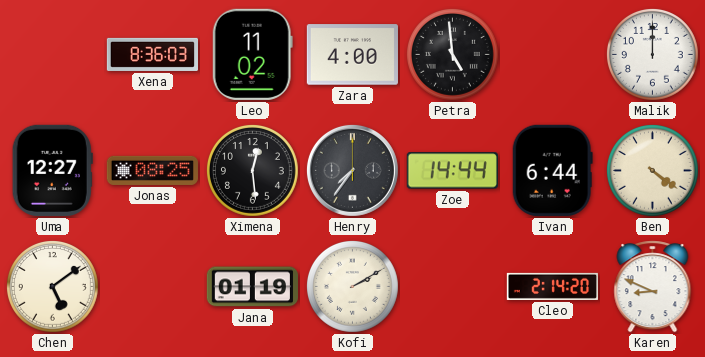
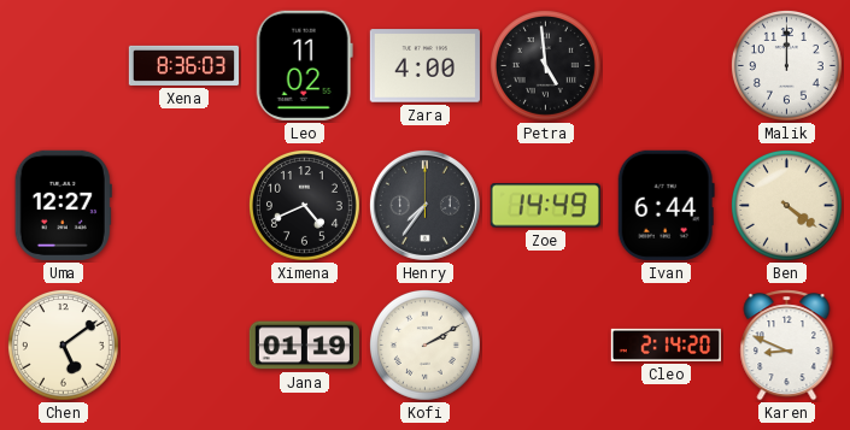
Jonas: 08:25 -> none
Ximena: 12:29 -> 4:41
Zoe: 14:44 -> 14:49
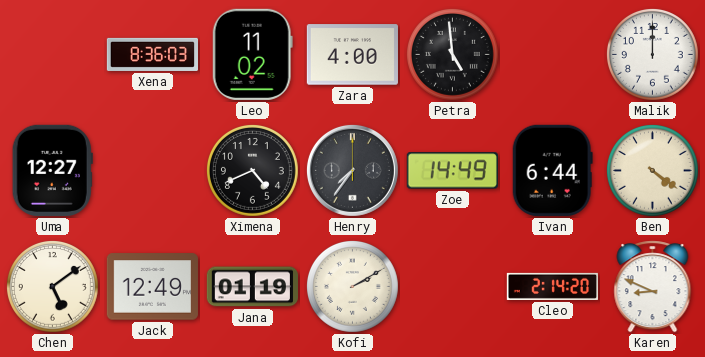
Jack: none -> 12:49
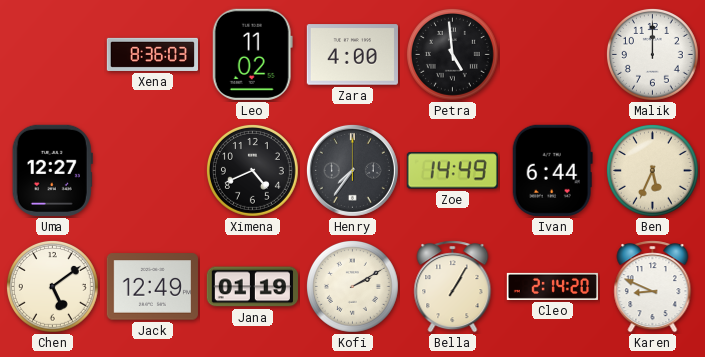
Ben: 4:21 -> 5:34
Bella: none -> 1:05
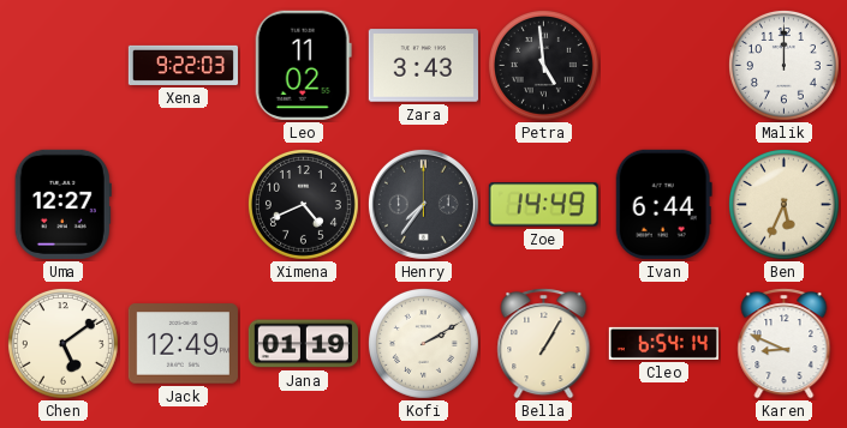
Xena: 8:36 -> 9:22
Zara: 4:00 -> 3:43
Cleo: 2:14 -> 6:54
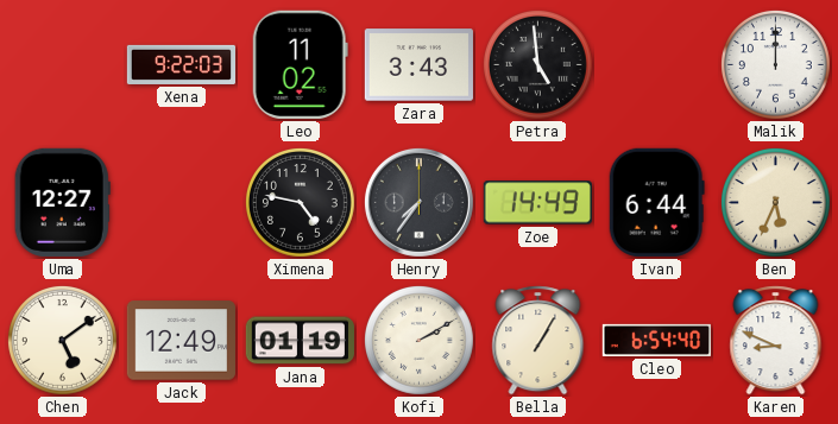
Ximena: 4:41 -> 4:47
Cleo: 6:54:14 -> 6:54:40
